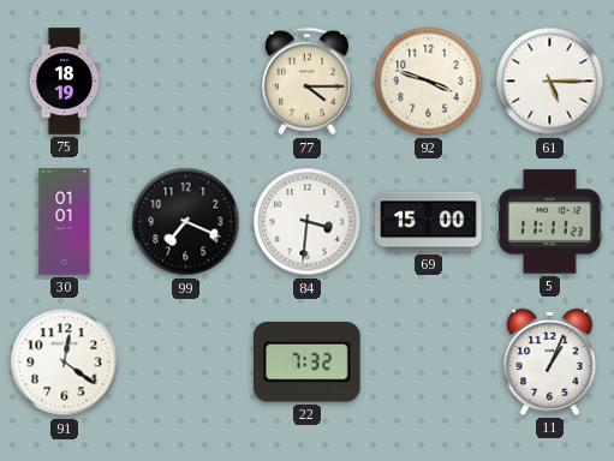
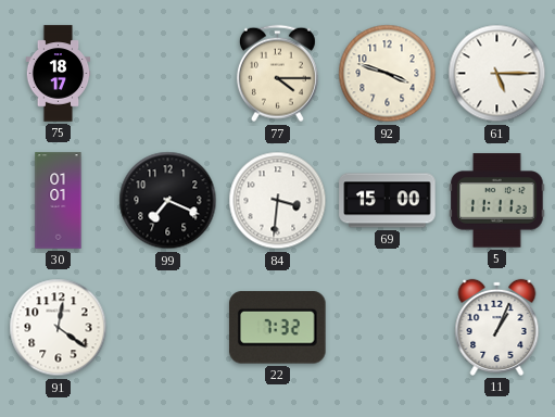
75: 18:19 -> 18:17
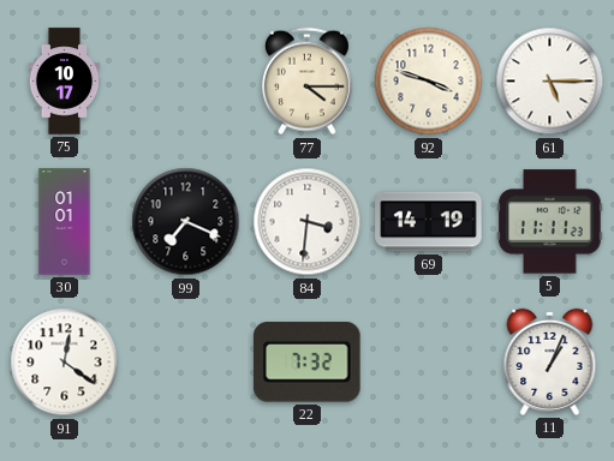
75: 18:17 -> 10:17
69: 15:00 -> 14:19
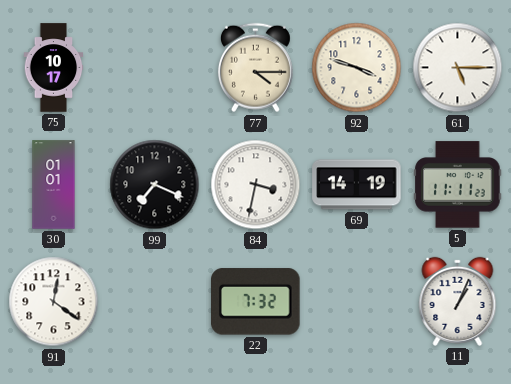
84: 3:31 -> 3:32
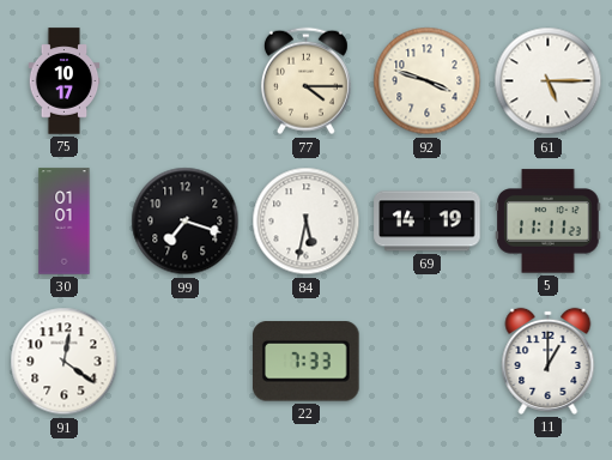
99: 7:19 -> 7:18
84: 3:32 -> 5:32
22: 7:32 -> 7:33
11: 1:04 -> 1:00
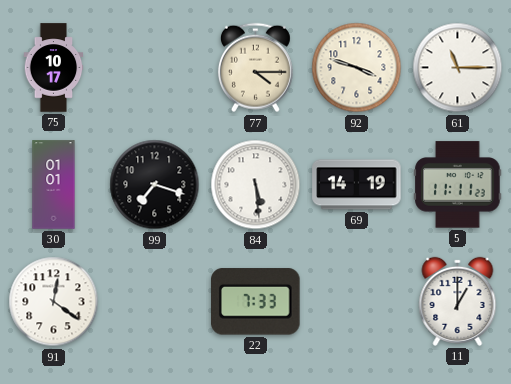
61: 5:15 -> 11:15
84: 5:32 -> 5:29
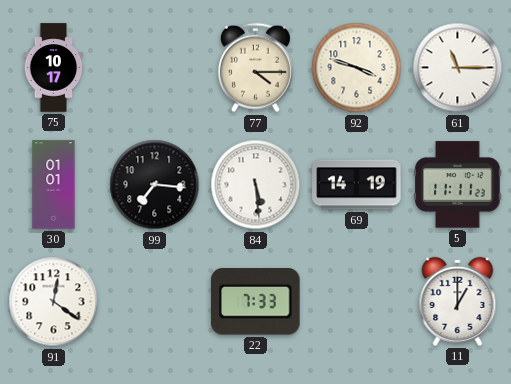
99: 7:18 -> 7:16
